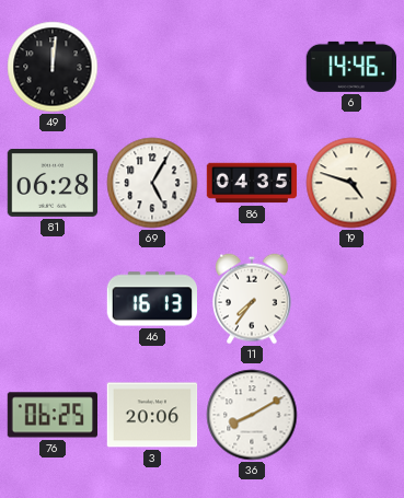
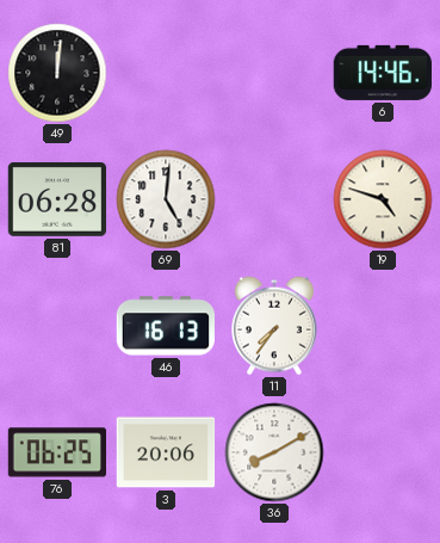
69: 5:05 -> 5:01
86: 04:35 -> none
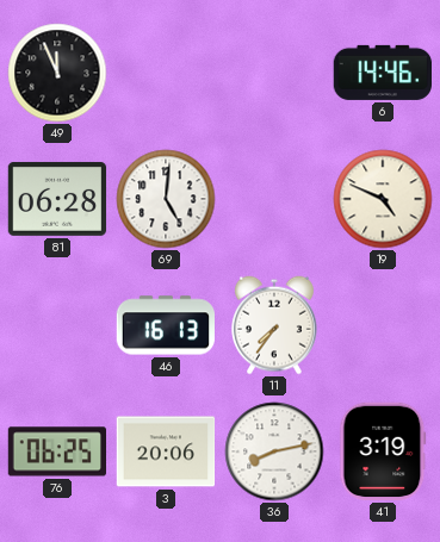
49: 12:01 -> 11:56
19: 4:48 -> 4:49
36: 8:10 -> 8:13
41: none -> 3:19
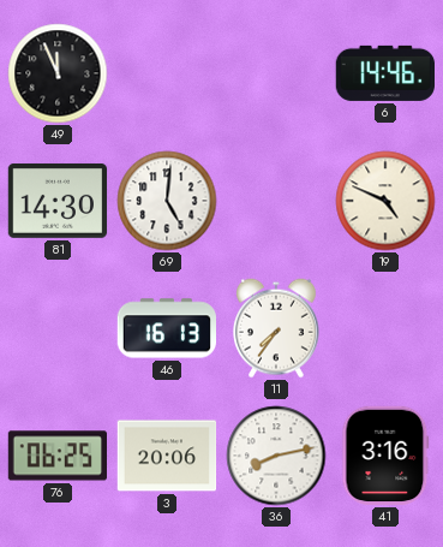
81: 06:28 -> 14:30
41: 3:19 -> 3:16
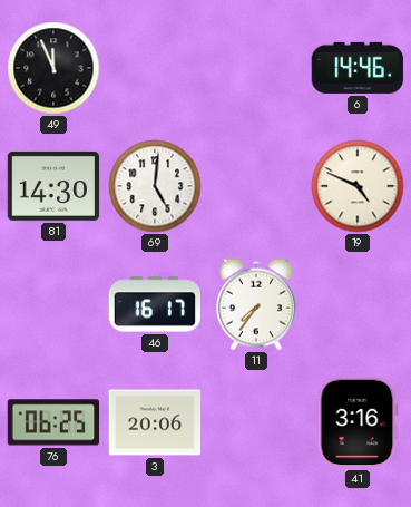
46: 16:13 -> 16:17
36: 8:13 -> none
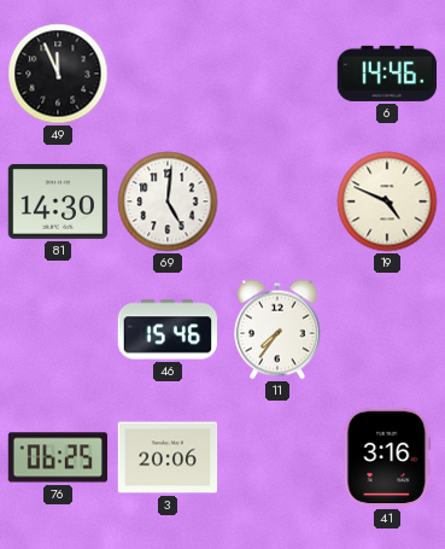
46: 16:17 -> 15:46
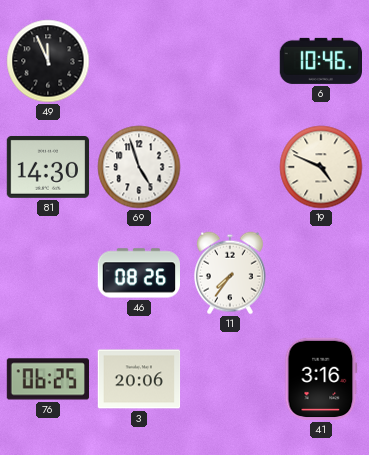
6: 14:46 -> 10:46
69: 5:01 -> 4:57
46: 15:46 -> 08:26
